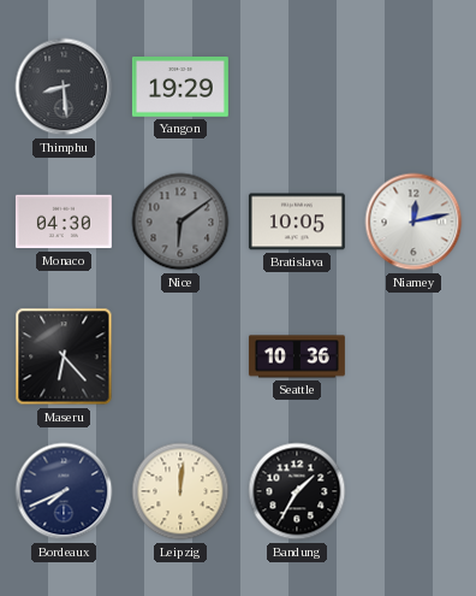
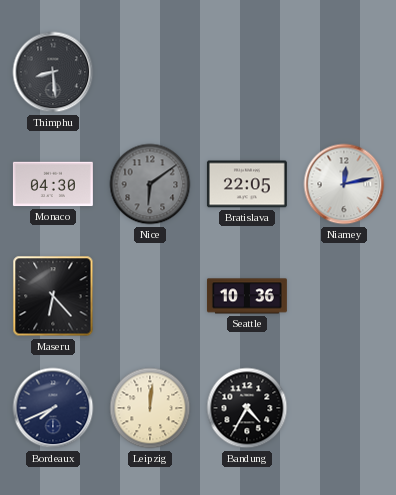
Yangon: 19:29 -> none
Bratislava: 10:05 -> 22:05
Bandung: 1:35 -> 4:35
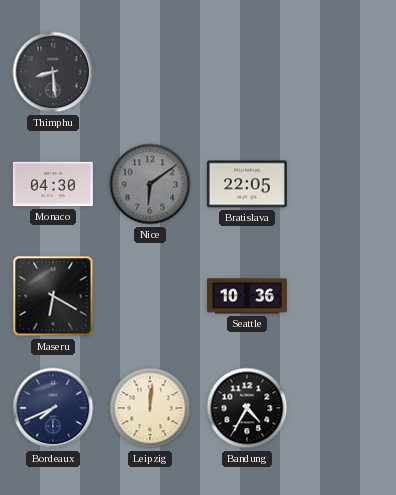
Niamey: 12:13 -> none
Maseru: 6:23 -> 6:20
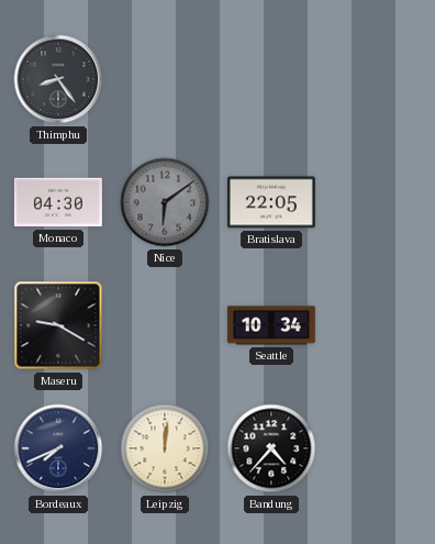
Thimphu: 8:29 -> 8:24
Maseru: 6:20 -> 9:20
Seattle: 10:36 -> 10:34
Bandung: 4:35 -> 4:37
